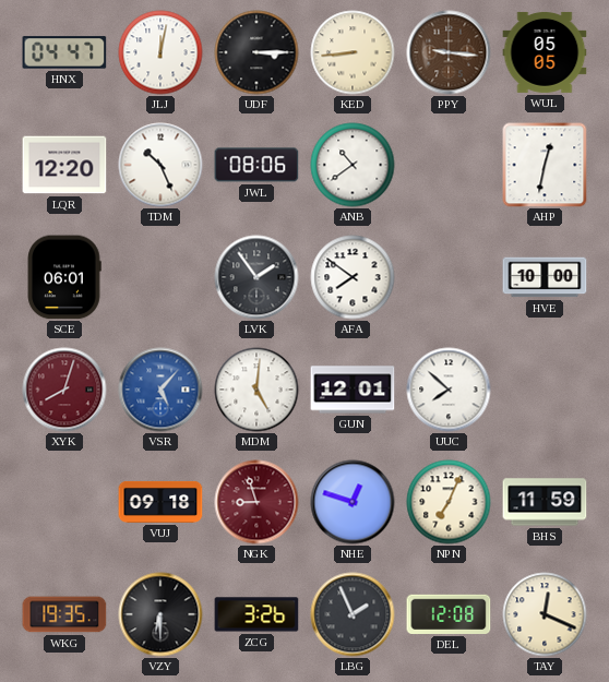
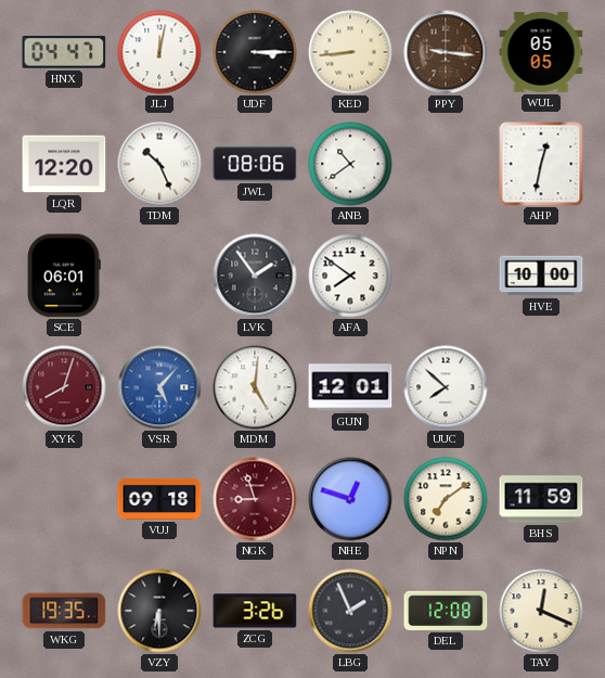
NPN: 7:04 -> 7:09
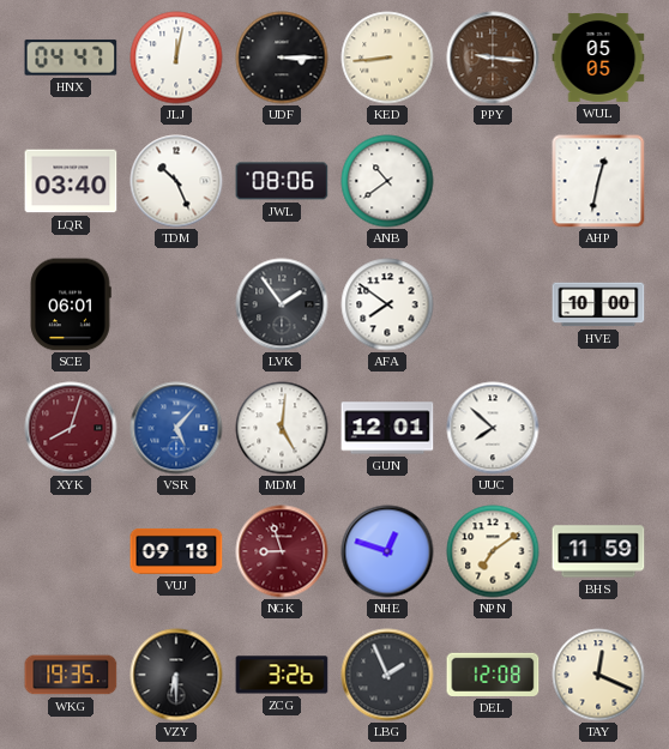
LQR: 12:20 -> 03:40
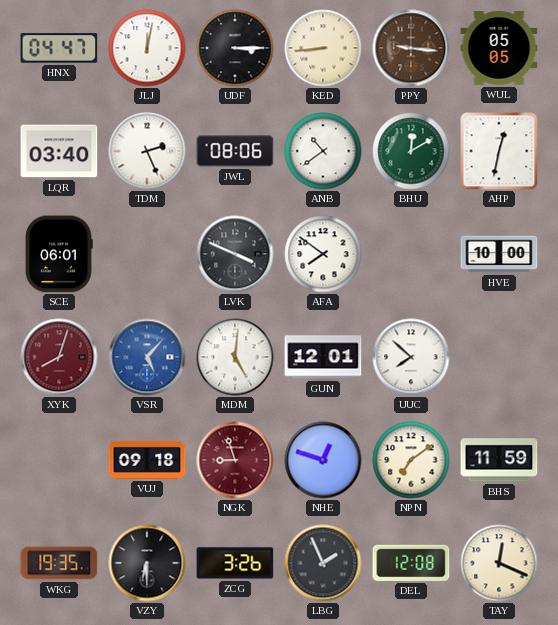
TDM: 10:26 -> 2:26
BHU: none -> 12:10
LVK: 1:54 -> 3:49
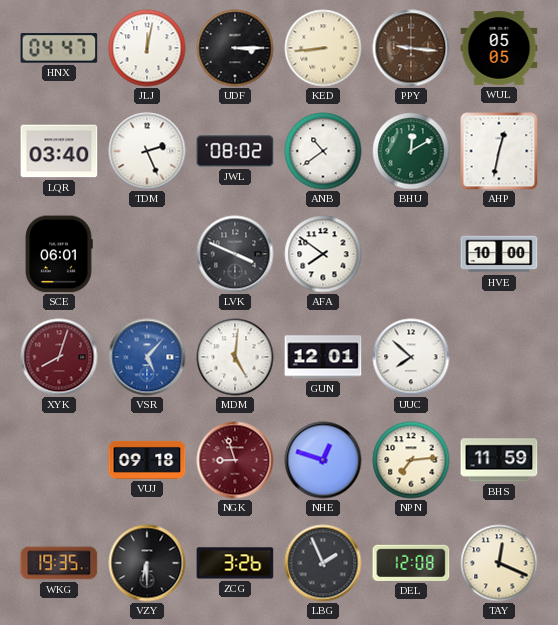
JWL: 08:06 -> 08:02
NPN: 7:09 -> 7:14
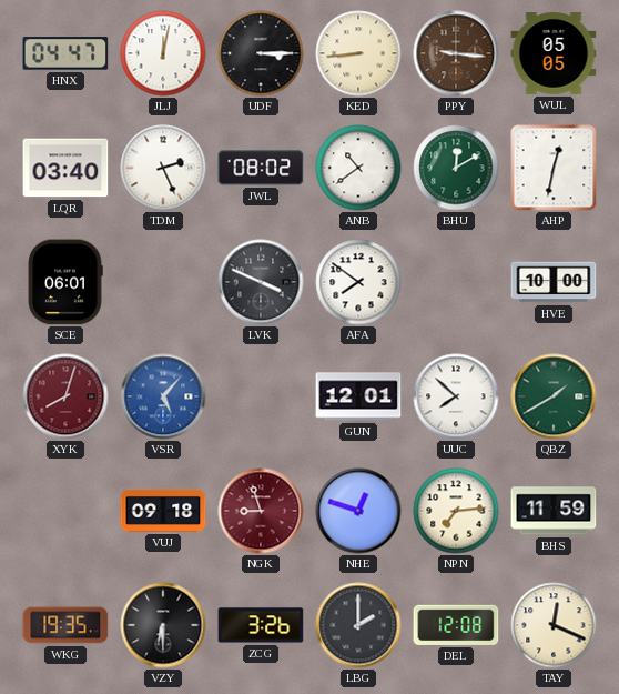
MDM: 5:01 -> none
QBZ: none -> 1:40
LBG: 1:56 -> 2:00
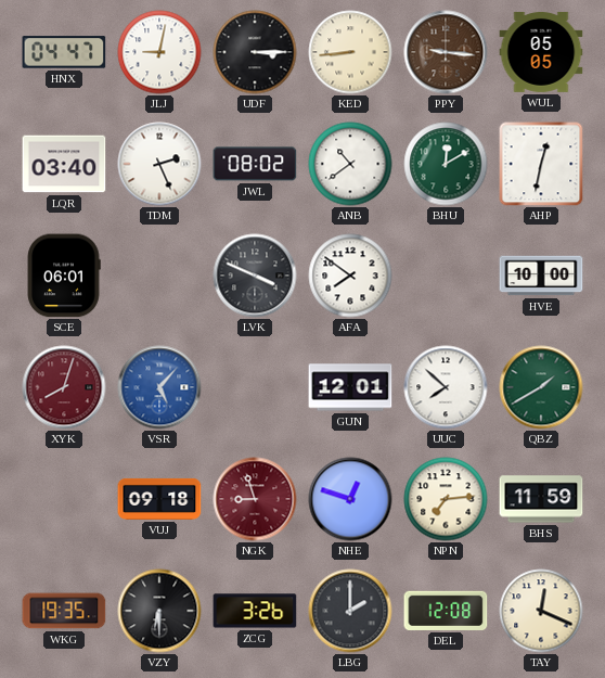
JLJ: 12:02 -> 9:02
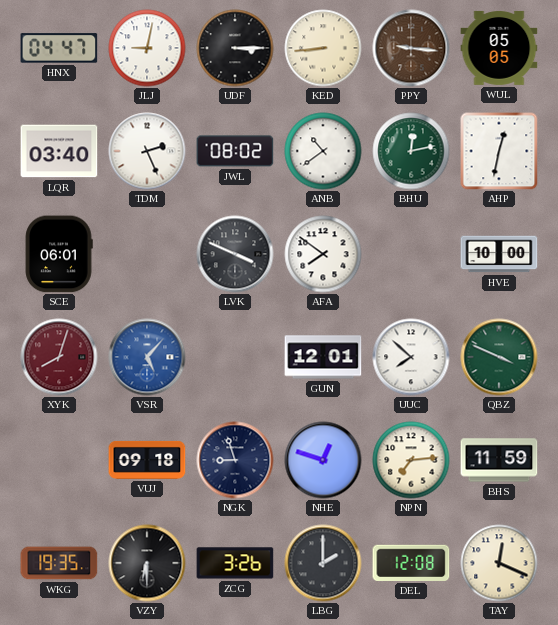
BHU: 12:10 -> 12:13
QBZ: 1:40 -> 3:49
NGK dial: burgundy -> navy
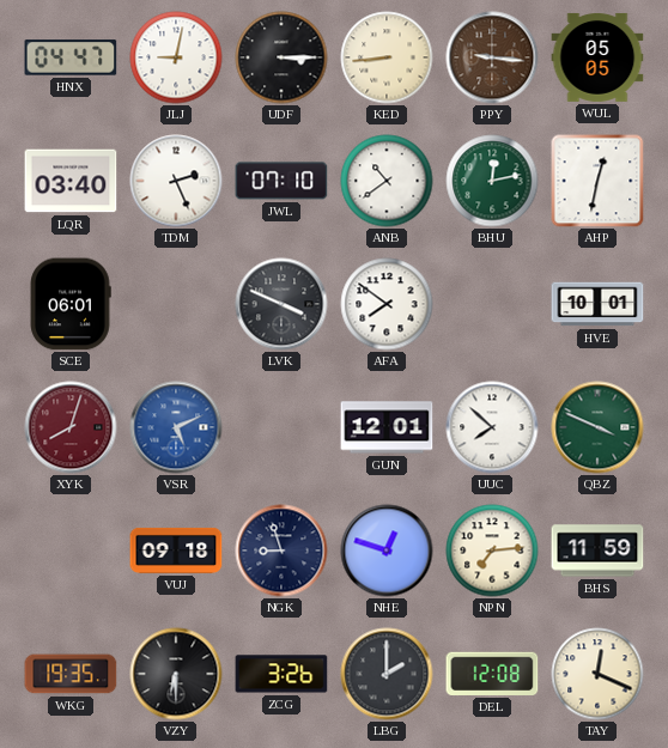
JWL: 08:02 -> 07:10
HVE: 10:00 -> 10:01
VSR: 5:07 -> 5:11
